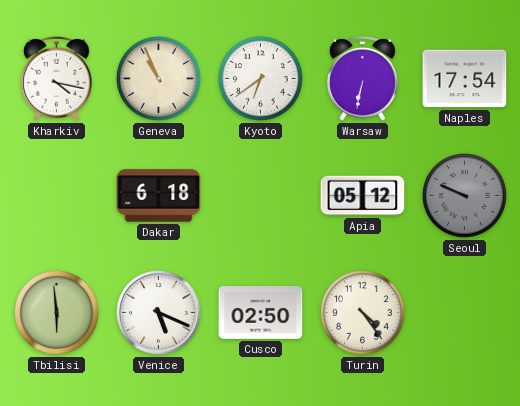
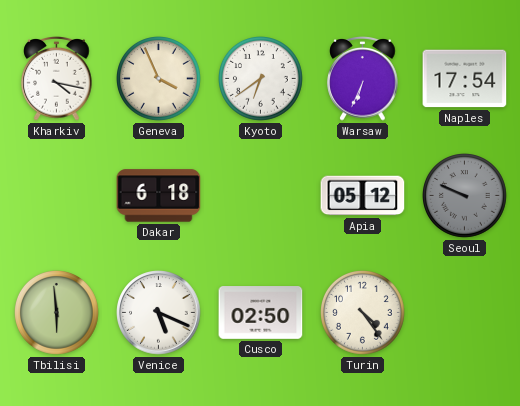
Geneva: 10:56 -> 3:56
Warsaw: 6:32 -> 6:34
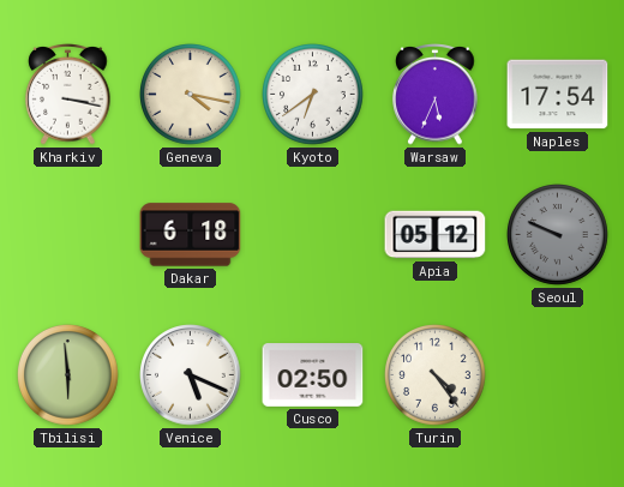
Kharkiv: 4:17 -> 3:17
Geneva: 3:56 -> 4:17
Warsaw: 6:34 -> 5:34
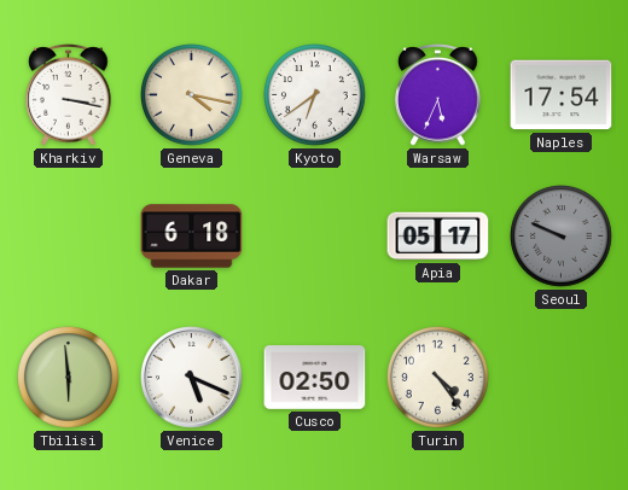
Apia: 05:12 -> 05:17
